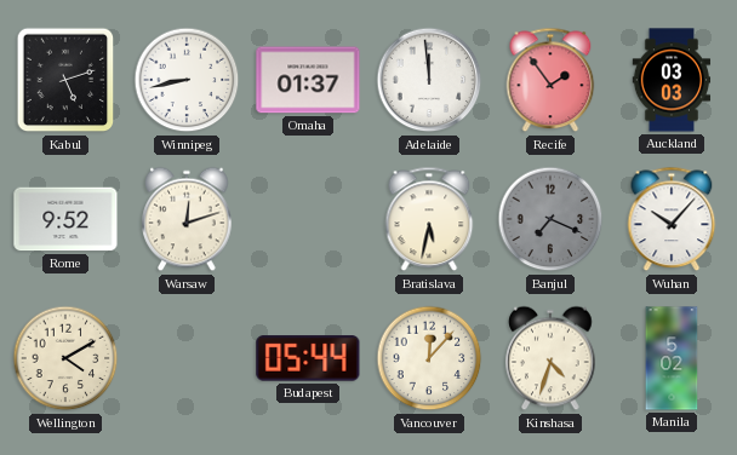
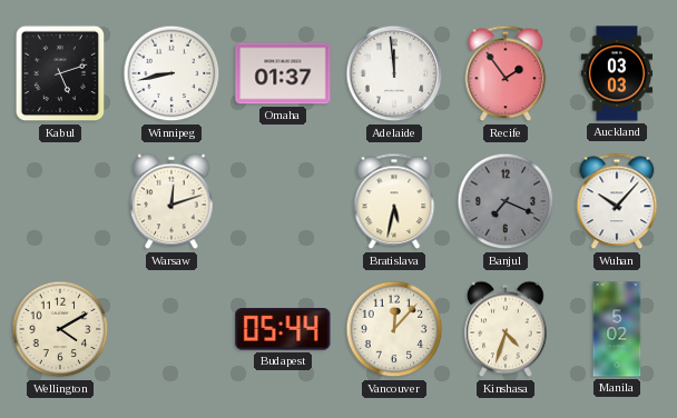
Rome: 9:52 -> none
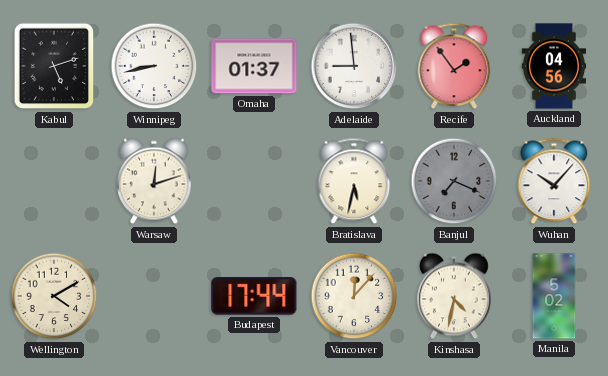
Adelaide: 11:59 -> 8:59
Auckland: 03:03 -> 04:56
Budapest: 05:44 -> 17:44
Kinshasa: 4:33 -> 4:32
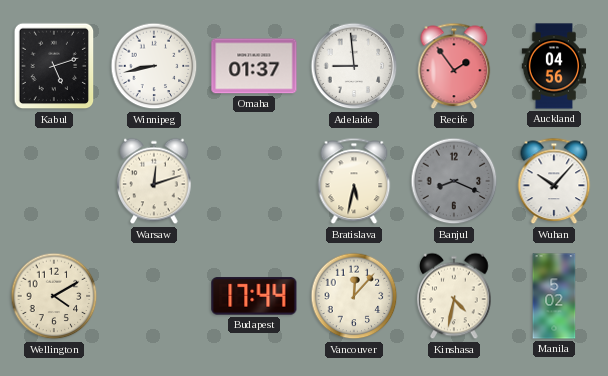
Banjul: 7:19 -> 8:19
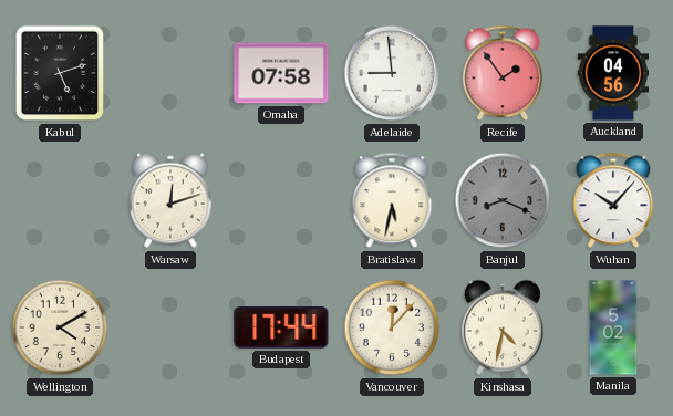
Winnipeg: 8:43 -> none
Omaha: 01:37 -> 07:58
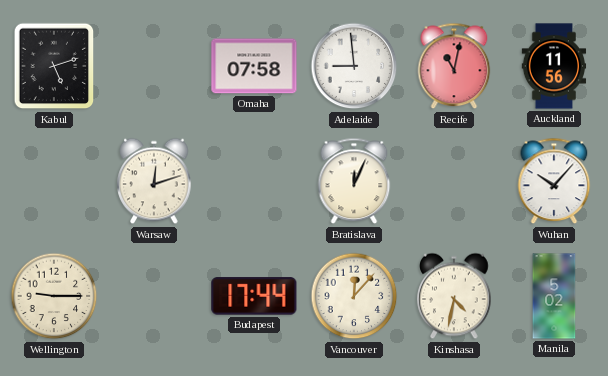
Recife: 1:54 -> 11:02
Auckland: 04:56 -> 11:56
Bratislava: 5:32 -> 12:04
Banjul: 8:19 -> none
Wellington: 4:10 -> 9:15
